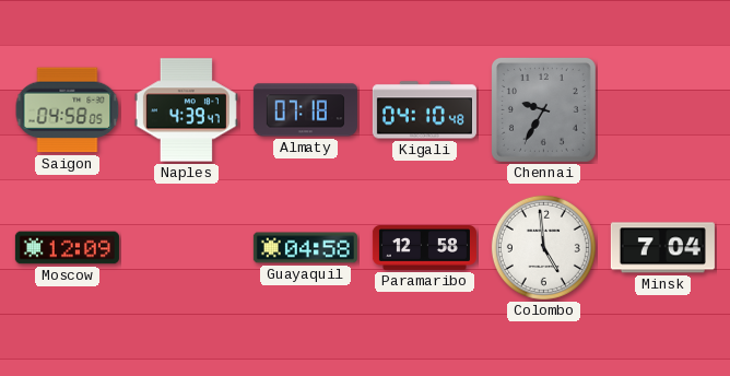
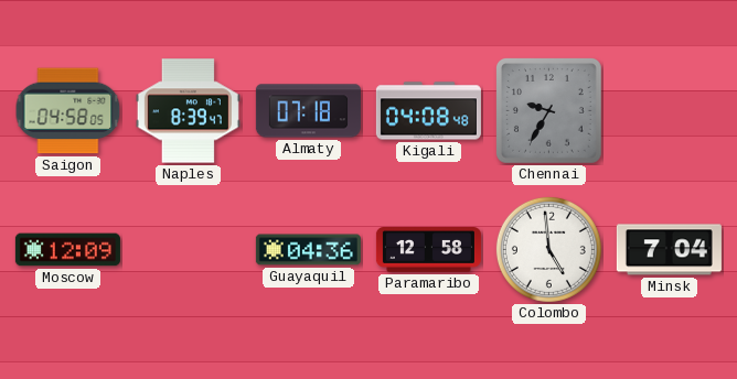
Naples: 4:39 -> 8:39
Kigali: 04:10 -> 04:08
Guayaquil: 04:58 -> 04:36
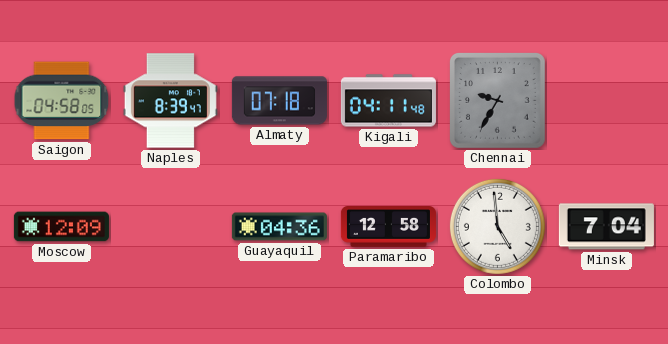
Kigali: 04:08 -> 04:11
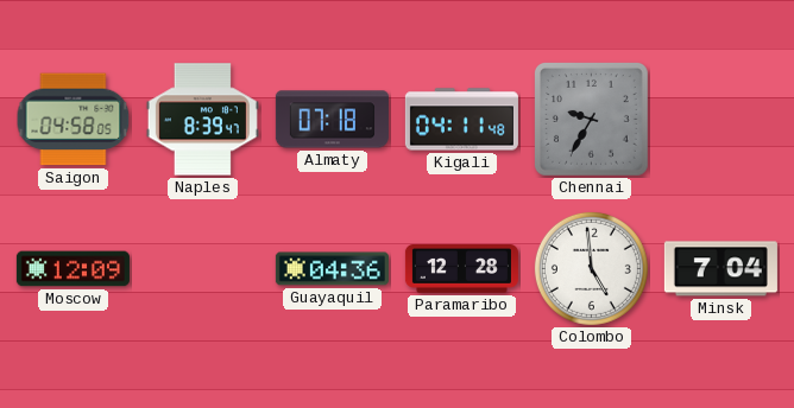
Paramaribo: 12:58 -> 12:28
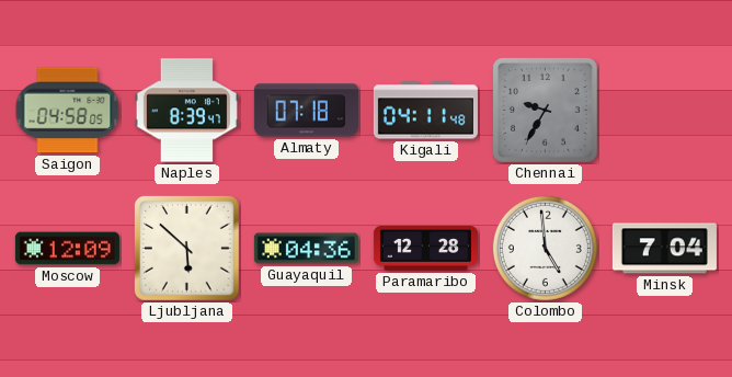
Ljubljana: none -> 5:52
